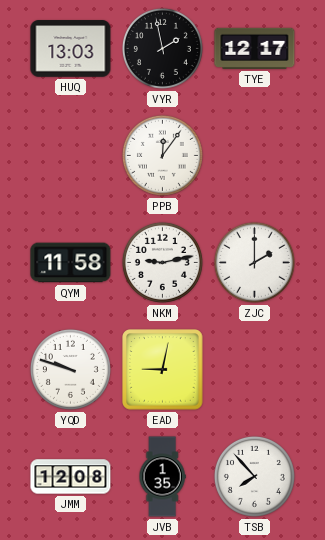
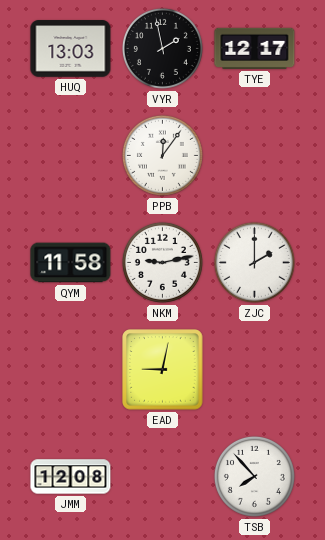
YQD: 9:48 -> none
JVB: 1:35 -> none
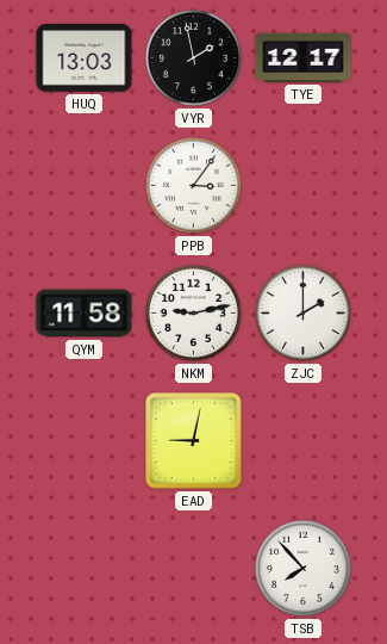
PPB: 12:06 -> 3:06
JMM: 12:08 -> none
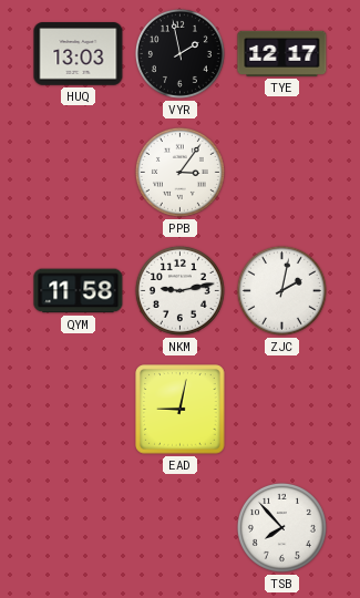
ZJC: 2:00 -> 2:02
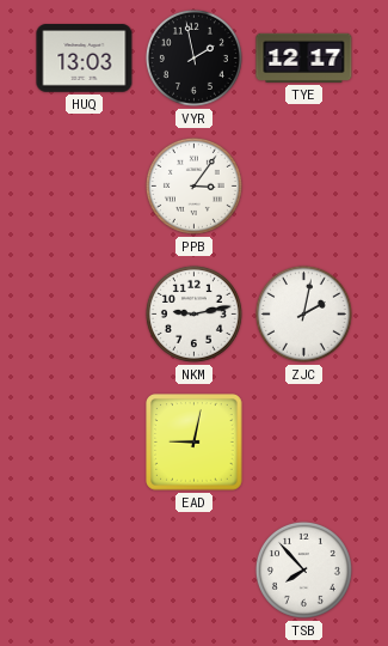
QYM: 11:58 -> none
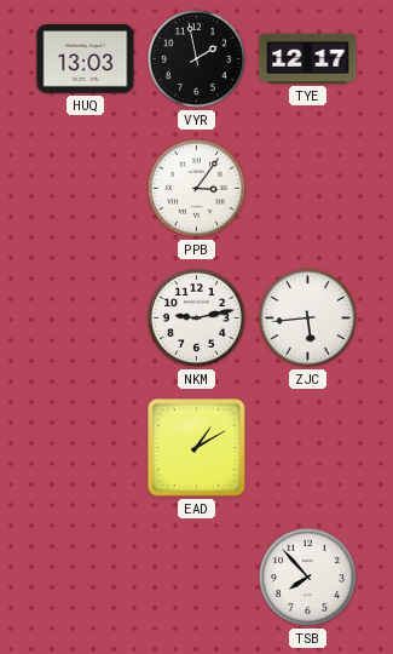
ZJC: 2:02 -> 5:44
EAD: 9:02 -> 1:10
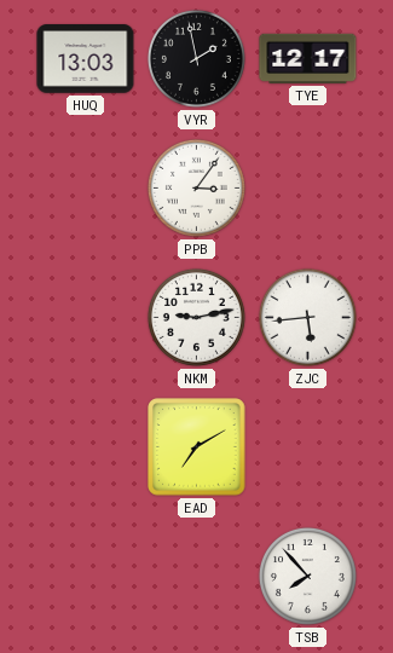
EAD: 1:10 -> 7:10
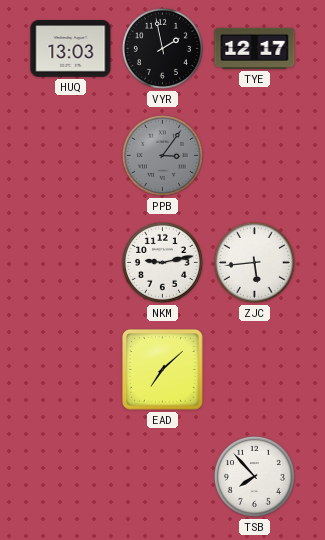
PPB dial: white -> grey
EAD: 7:10 -> 7:08
